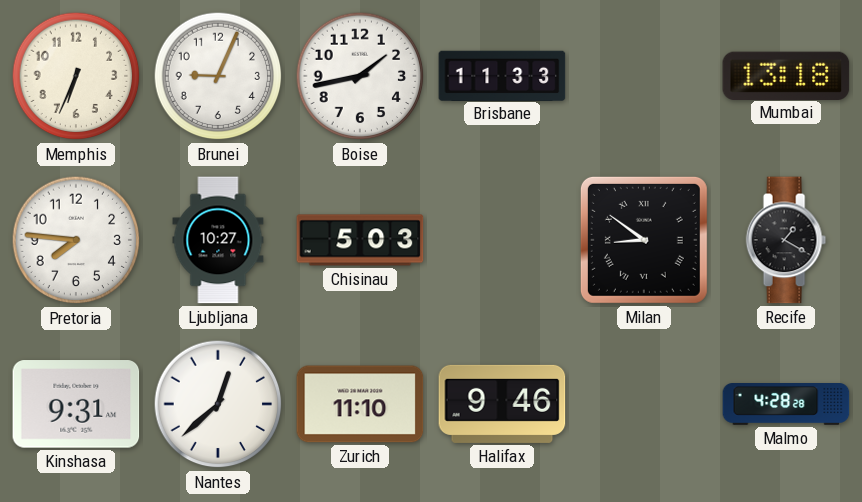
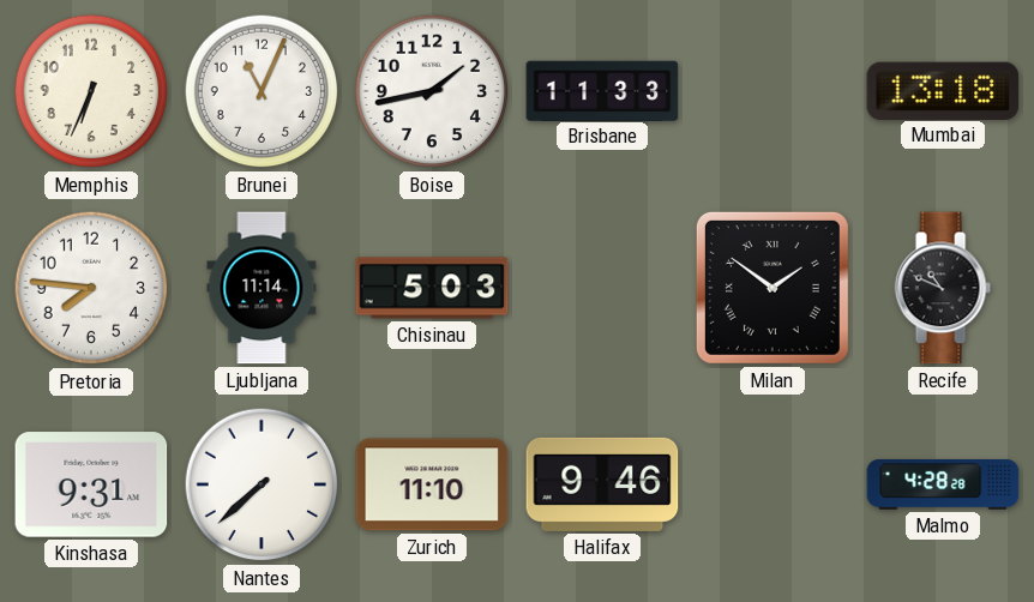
Brunei: 9:04 -> 11:04
Ljubljana: 10:27 -> 11:14
Milan: 8:51 -> 1:51
Recife: 1:20 -> 10:49
Nantes: 12:38 -> 7:38
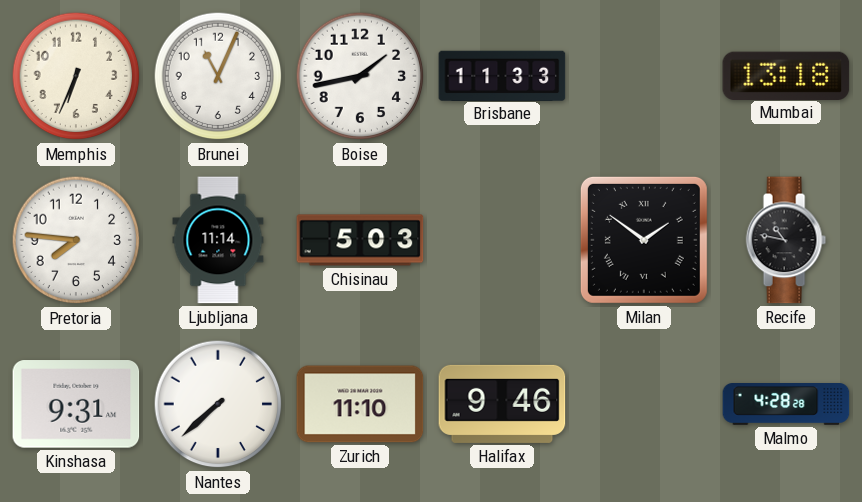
Recife: 10:49 -> 10:47
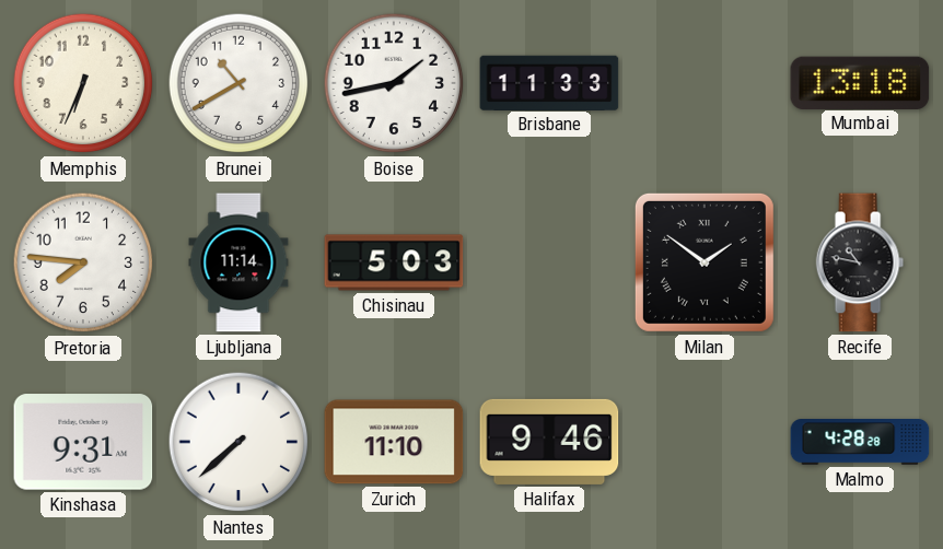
Brunei: 11:04 -> 10:40
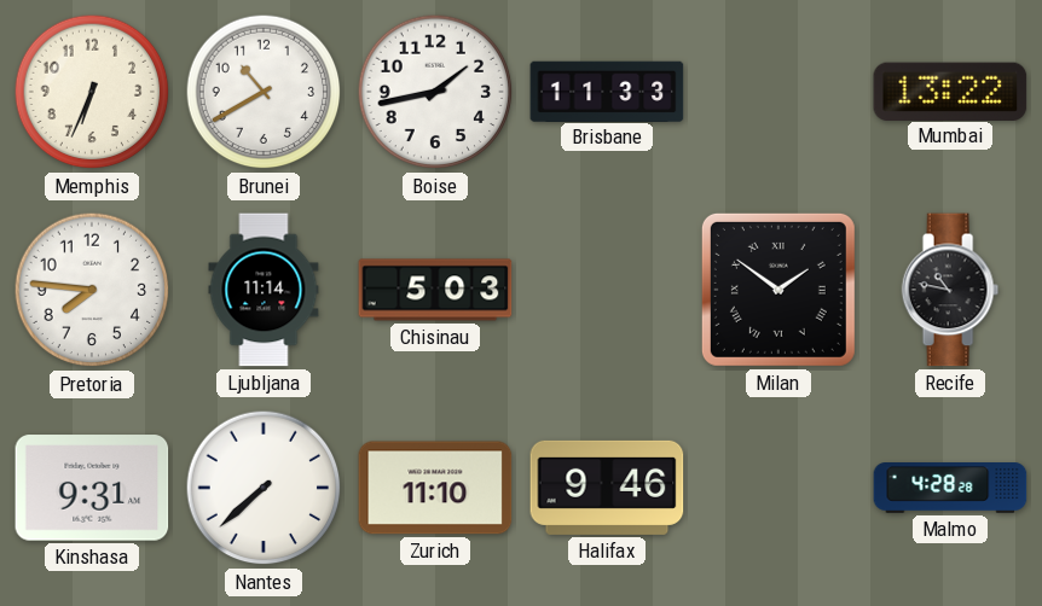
Mumbai: 13:18 -> 13:22
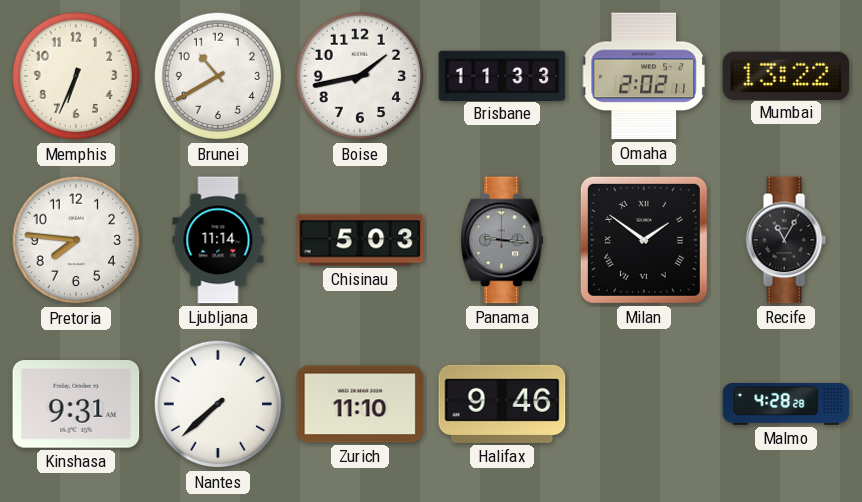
Omaha: none -> 2:02
Panama: none -> 9:16
Recife: 10:47 -> 11:05
